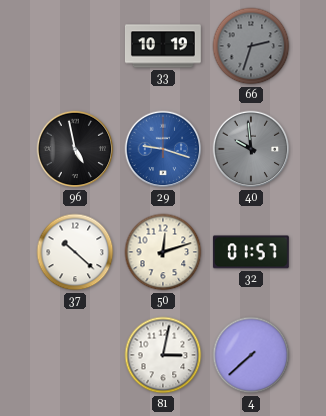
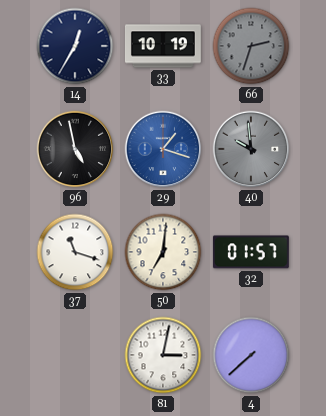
14: none -> 12:35
29: 9:18 -> 1:18
37: 10:22 -> 11:18
50: 12:12 -> 7:01
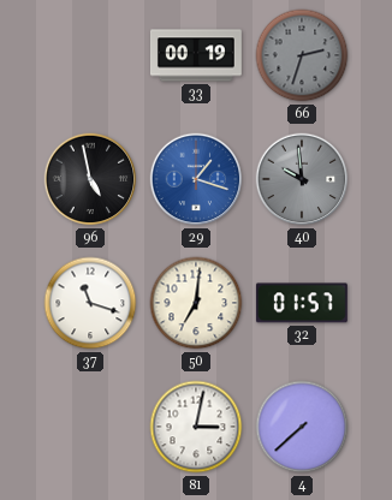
14: 12:35 -> none
33: 10:19 -> 00:19
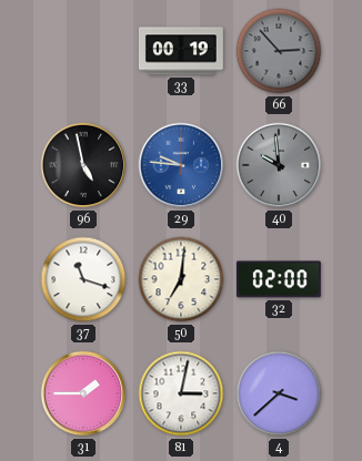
66: 2:33 -> 2:53
29: 1:18 -> 9:46
32: 01:57 -> 02:00
31: none -> 1:45
4: 7:38 -> 3:38
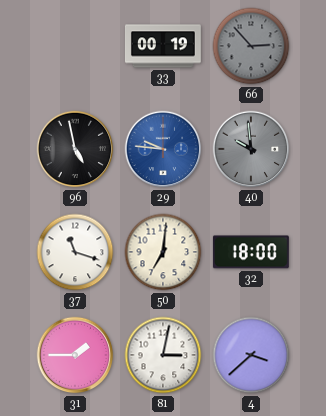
32: 02:00 -> 18:00
